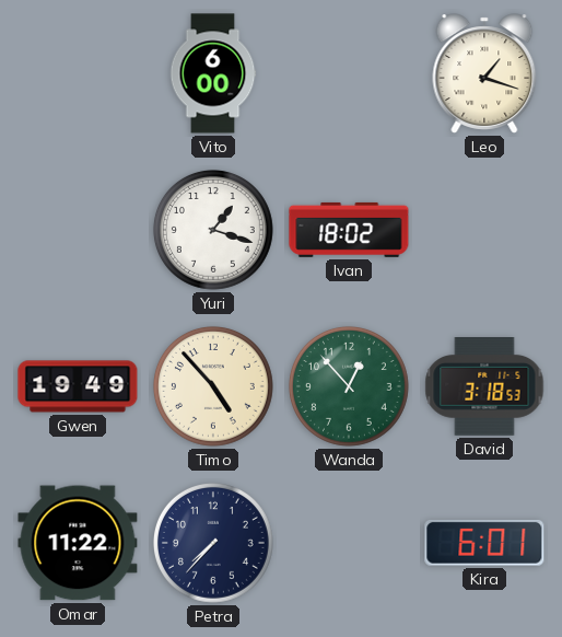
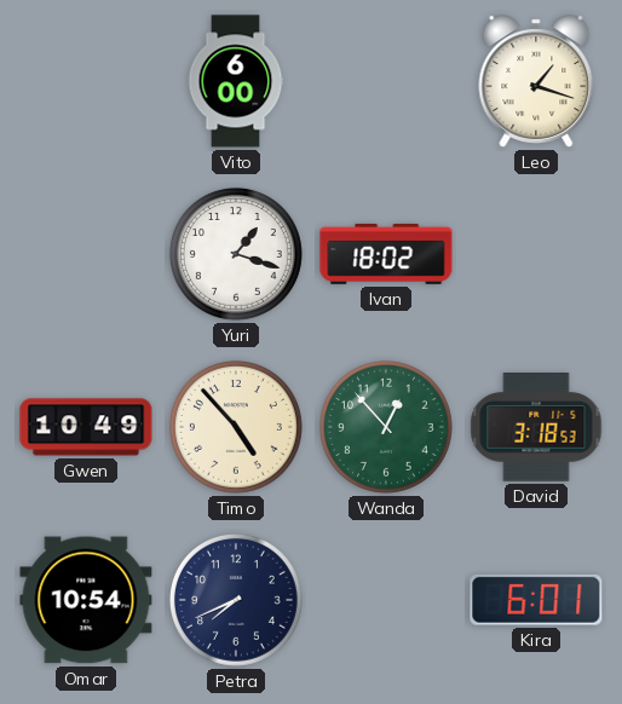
Gwen: 19:49 -> 10:49
Omar: 11:22 -> 10:54
Petra: 7:37 -> 7:41
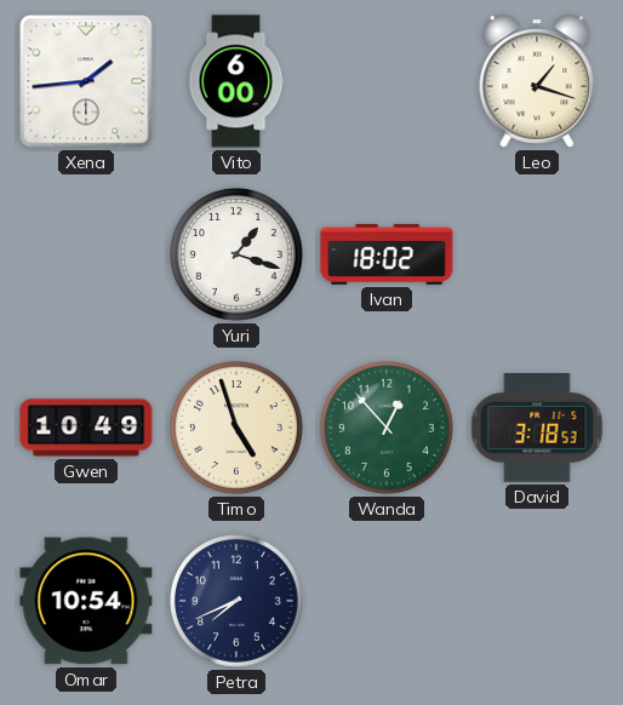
Xena: none -> 1:44
Timo: 4:53 -> 4:57
Kira: 6:01 -> none
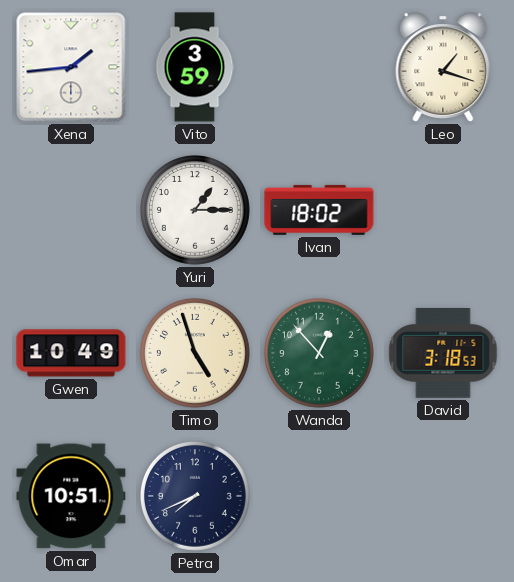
Vito: 6:00 -> 3:59
Yuri: 1:18 -> 1:15
Omar: 10:54 -> 10:51
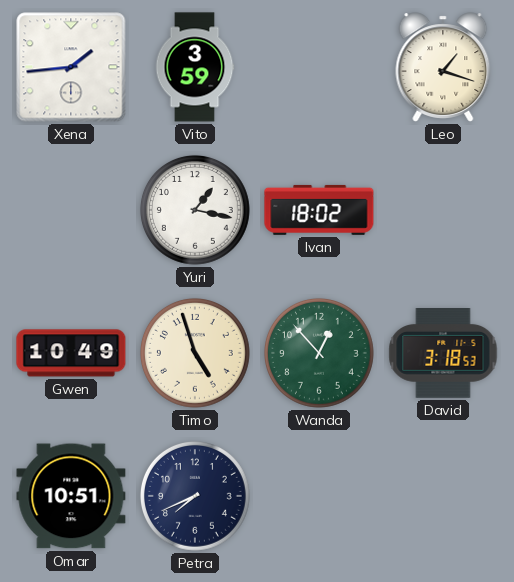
Yuri: 1:15 -> 1:17
